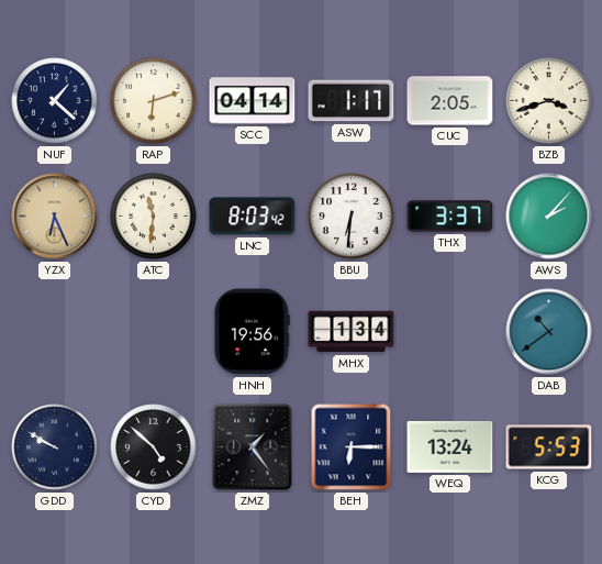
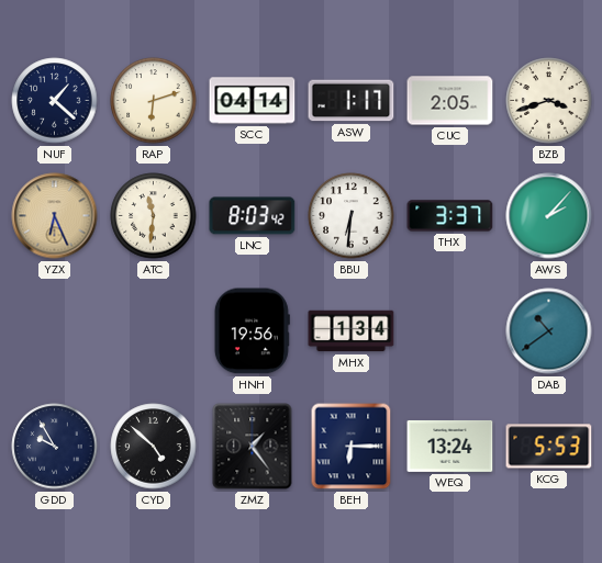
GDD: 9:50 -> 9:55
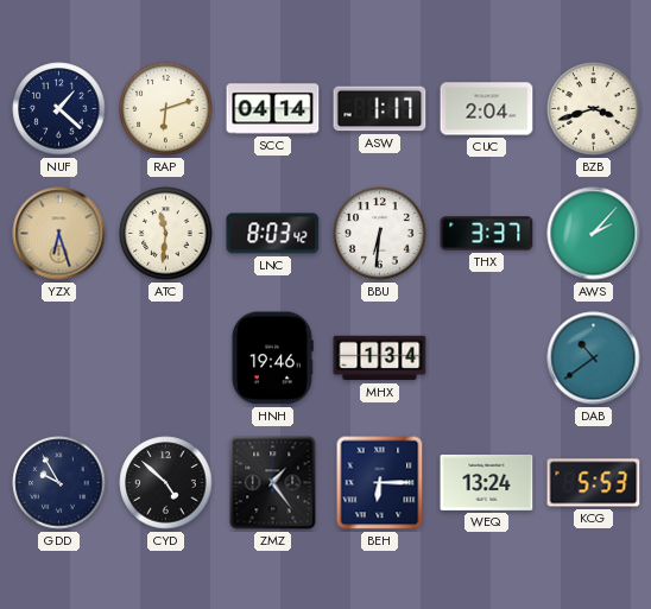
CUC: 2:05 -> 2:04
YZX: 6:26 -> 6:27
HNH: 19:56 -> 19:46
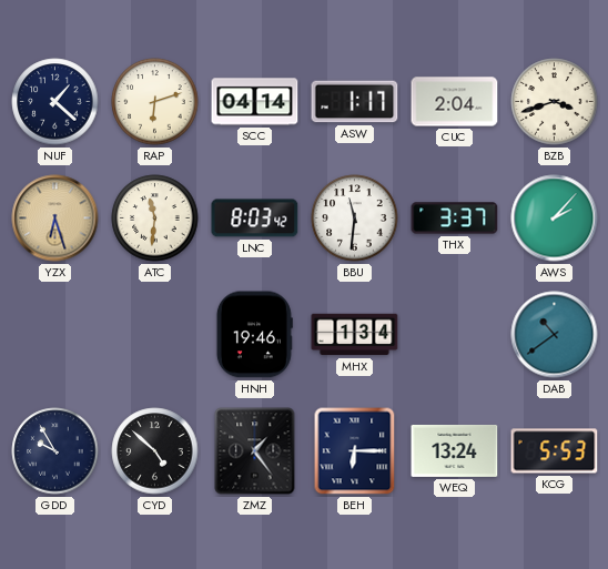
BBU: 6:31 -> 11:31
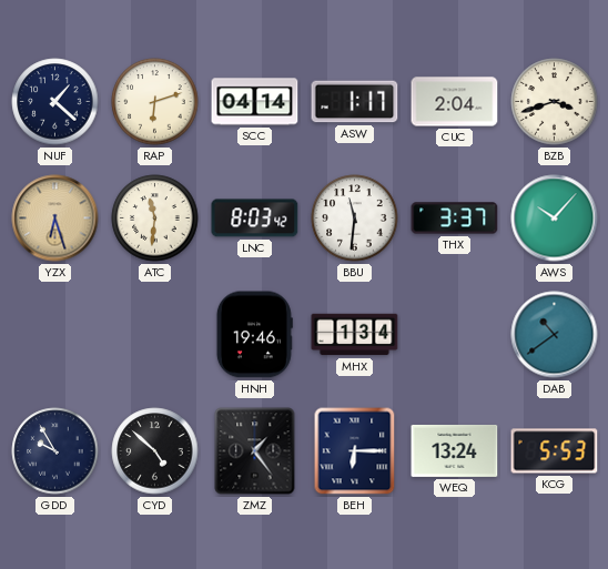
AWS: 2:07 -> 10:07
